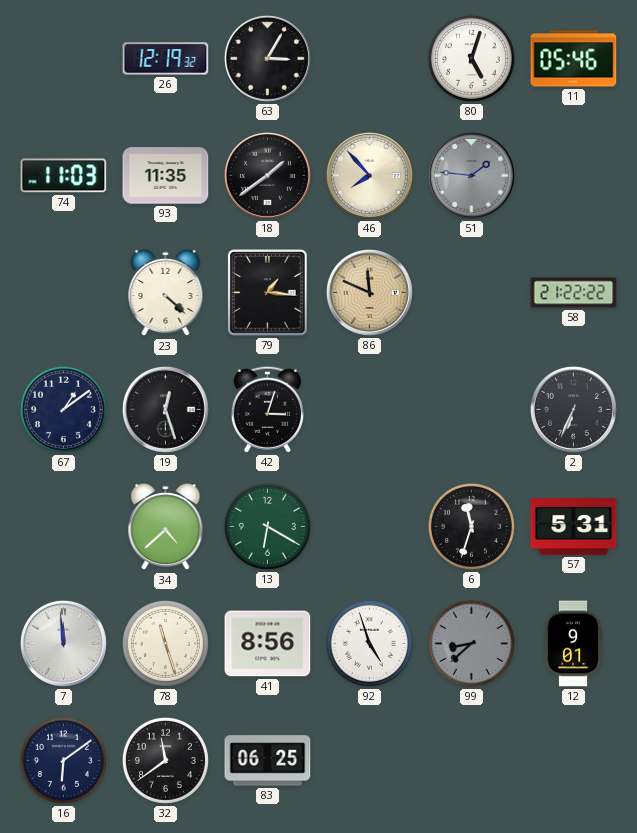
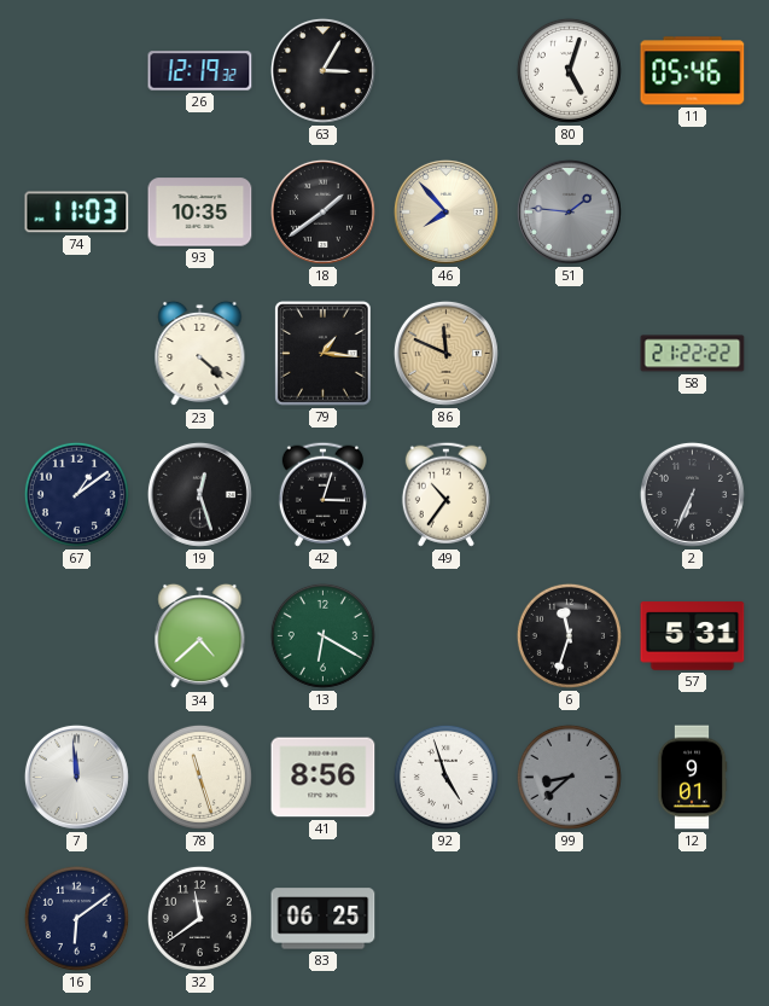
93: 11:35 -> 10:35
49: none -> 10:36
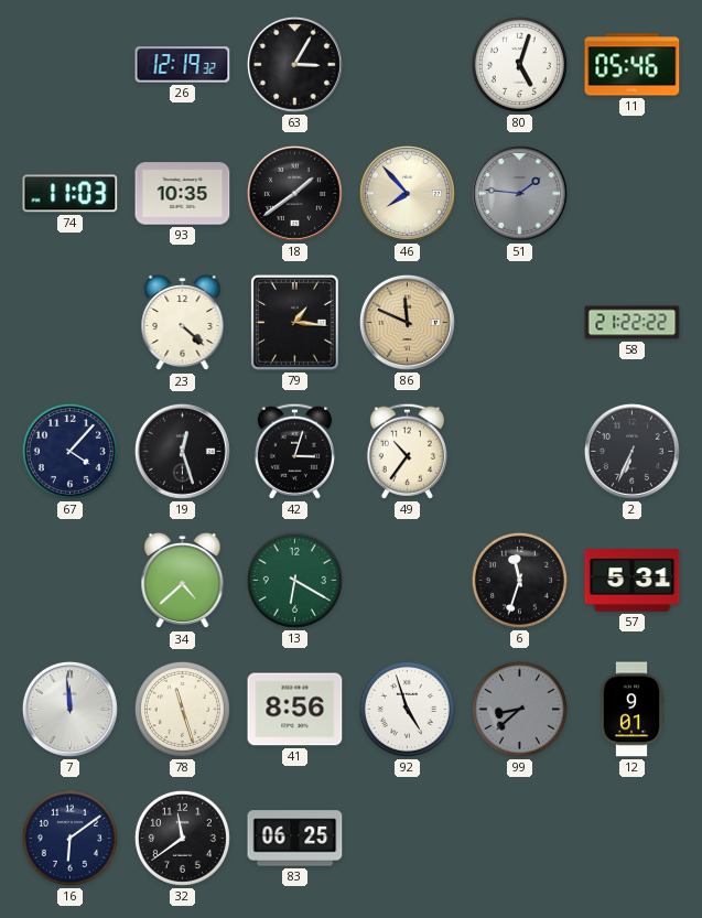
67: 1:09 -> 4:07
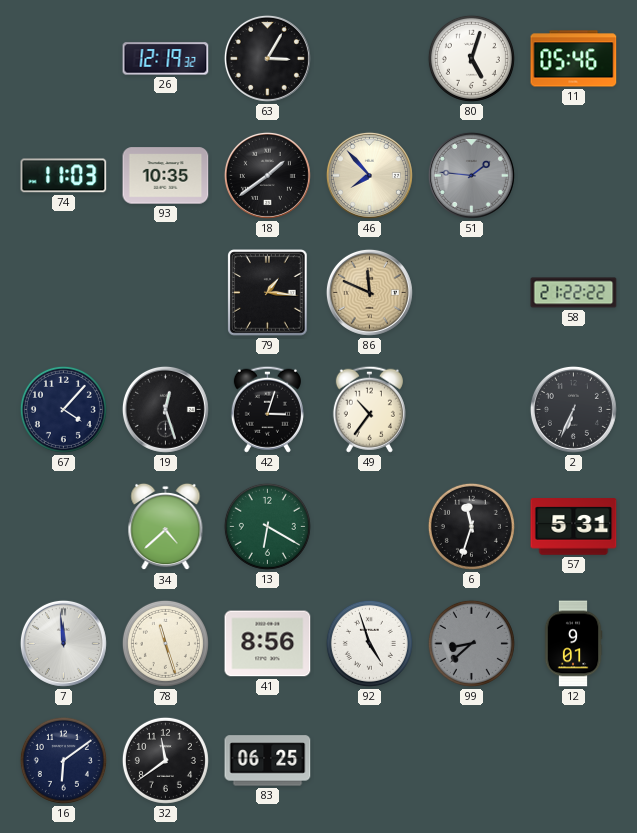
23: 4:22 -> none
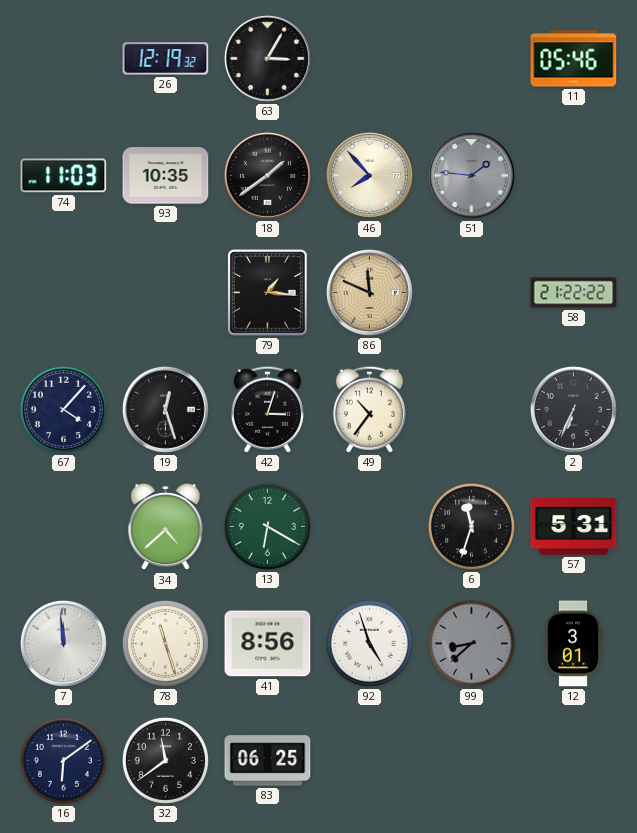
80: 5:03 -> none
12: 9:01 -> 3:01
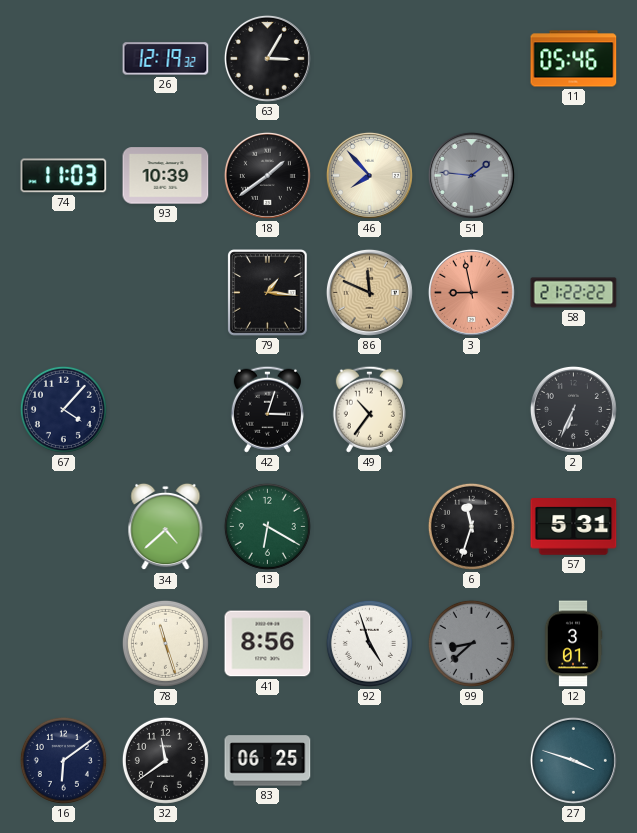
93: 10:35 -> 10:39
3: none -> 8:58
19: 12:27 -> none
7: 11:59 -> none
27: none -> 3:48
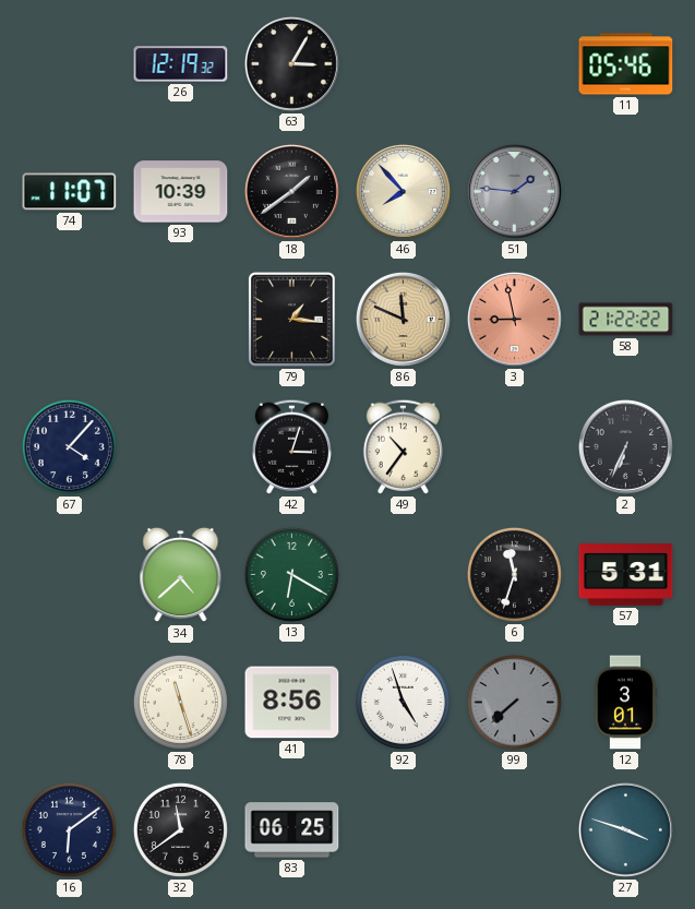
74: 11:03 -> 11:07
99: 8:38 -> 7:38
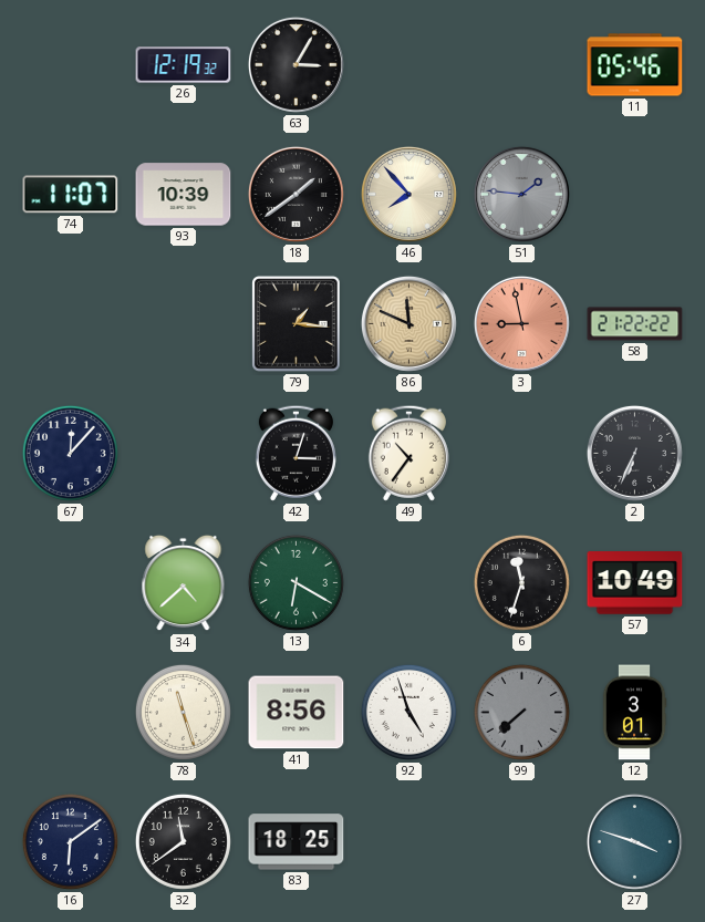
67: 4:07 -> 12:07
57: 5:31 -> 10:49
83: 06:25 -> 18:25
